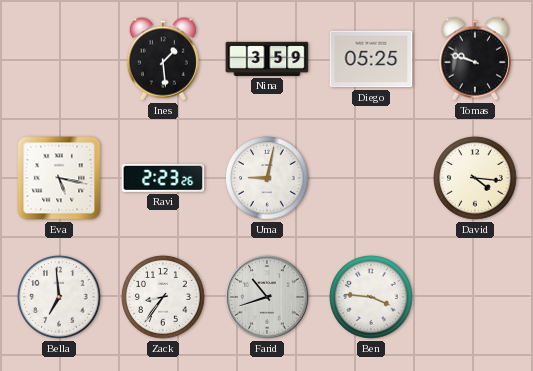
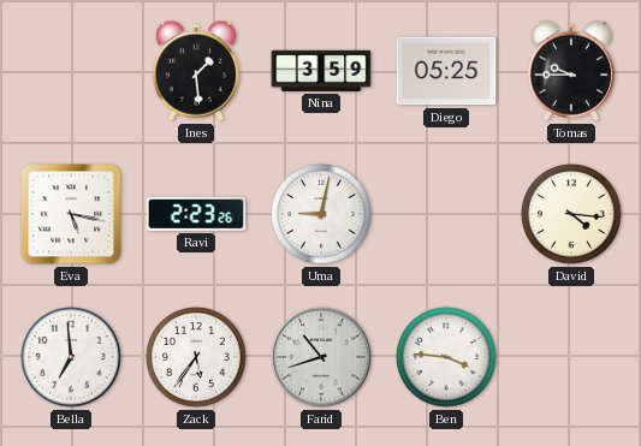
Tomas: 9:48 -> 9:45
Zack: 8:36 -> 5:36
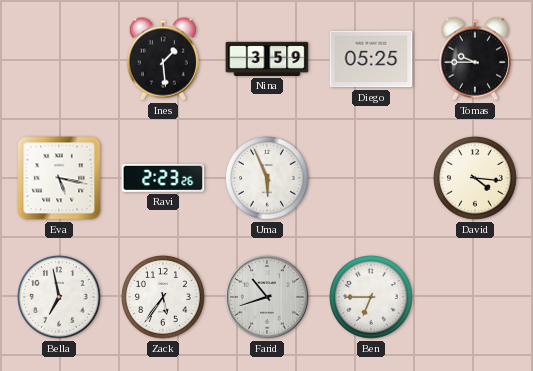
Uma: 9:02 -> 5:56
Bella: 6:59 -> 6:58
Ben: 3:46 -> 6:45
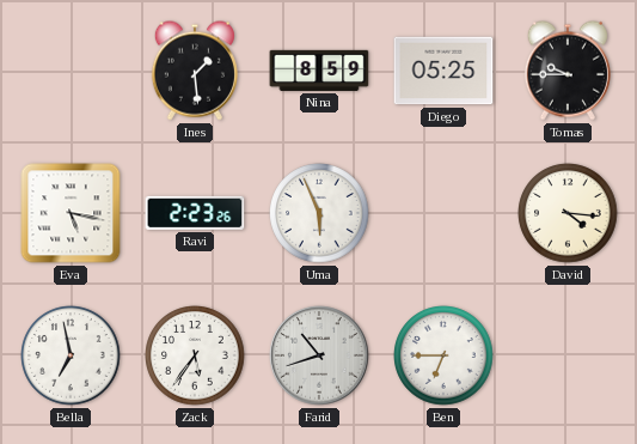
Nina: 3:59 -> 8:59
